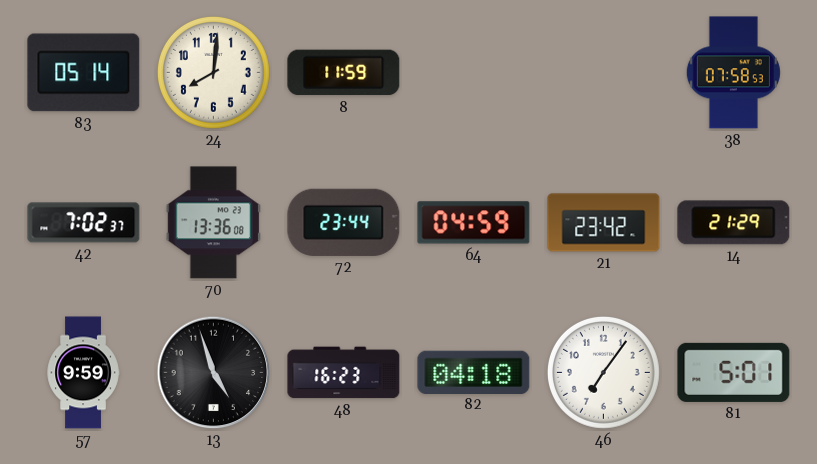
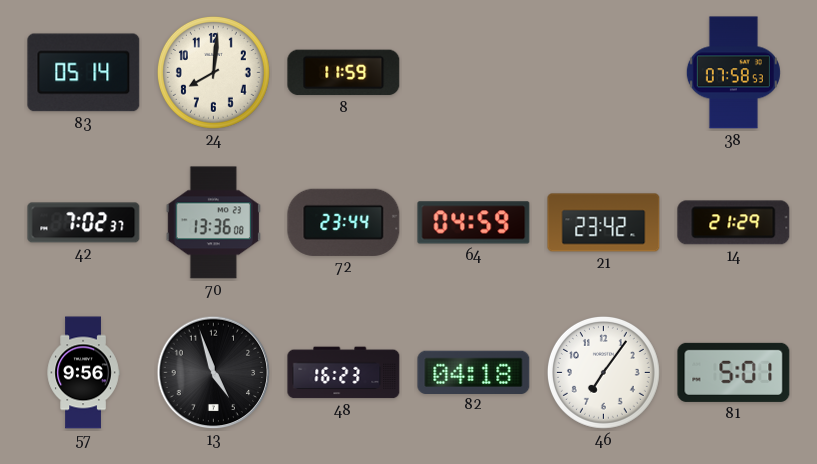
57: 9:59 -> 9:56
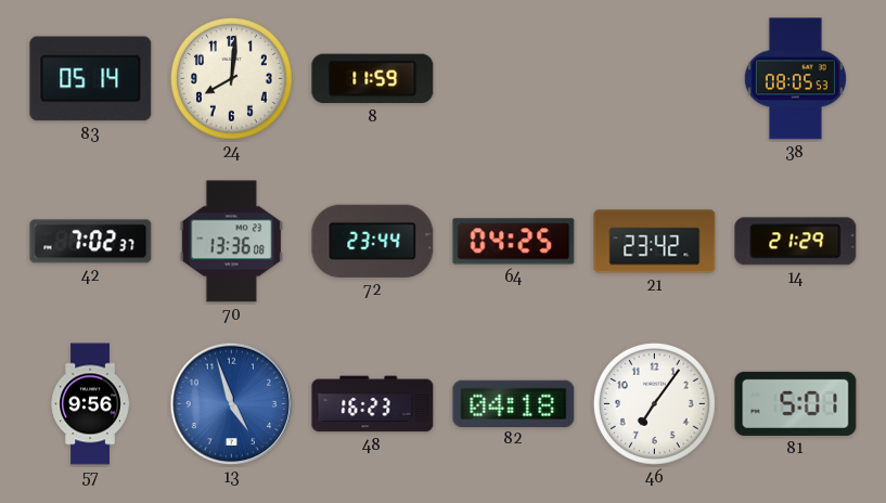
38: 07:58 -> 08:05
64: 04:59 -> 04:25
13 dial: black -> blue
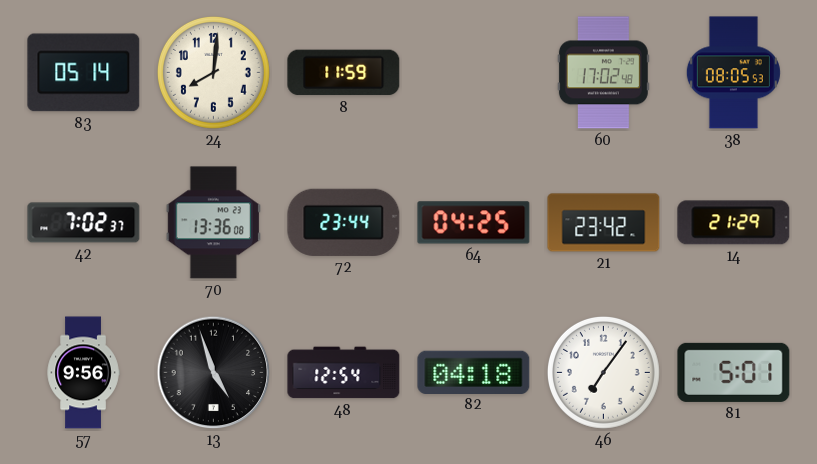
60: none -> 17:02
13 dial: blue -> black
48: 16:23 -> 12:54
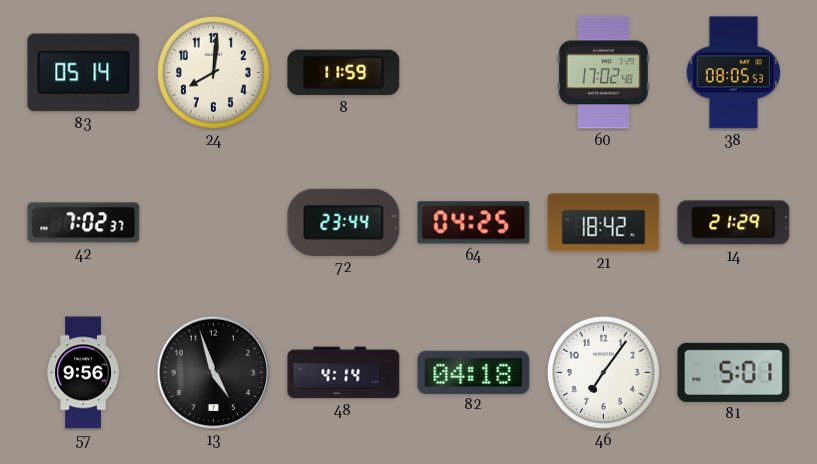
70: 13:36 -> none
21: 23:42 -> 18:42
48: 12:54 -> 4:14
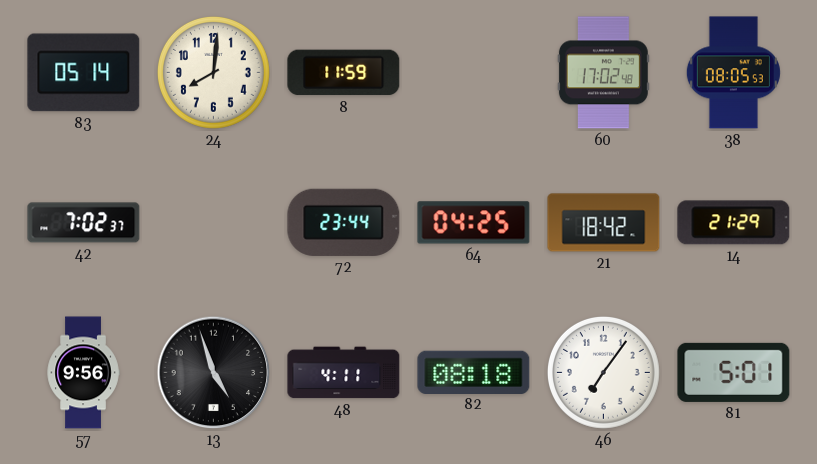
48: 4:14 -> 4:11
82: 04:18 -> 08:18
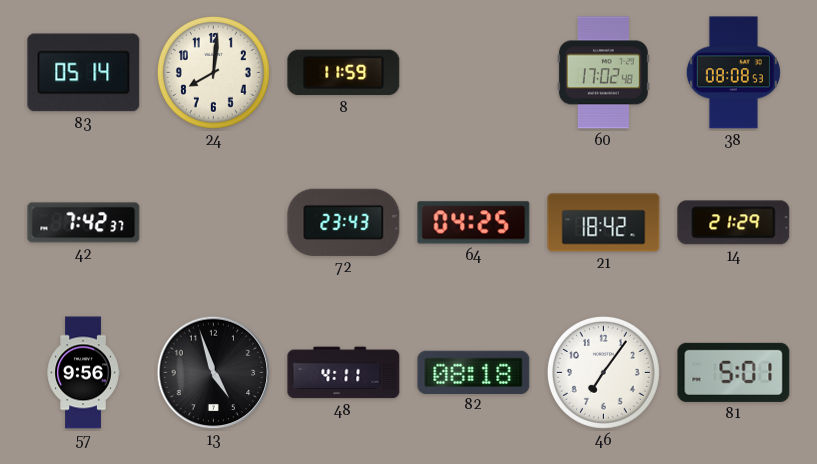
38: 08:05 -> 08:08
42: 7:02 -> 7:42
72: 23:44 -> 23:43
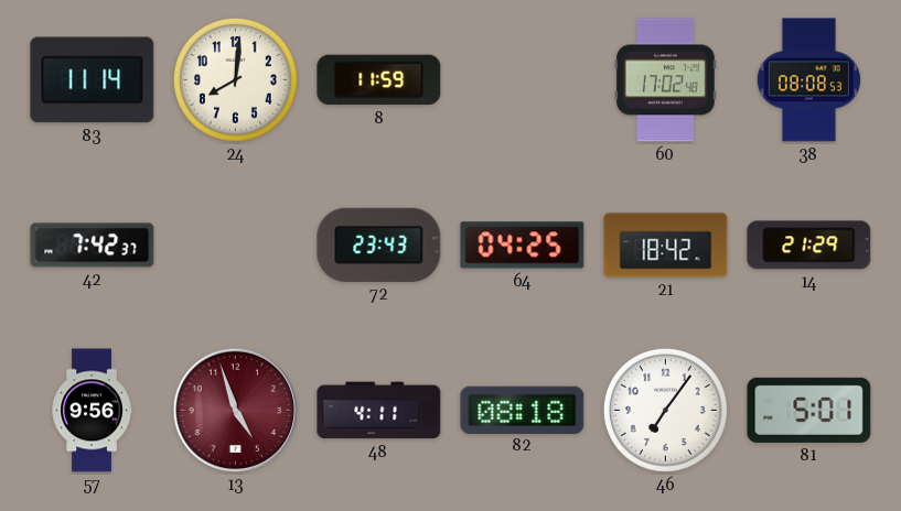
83: 05:14 -> 11:14
13 dial: black -> burgundy
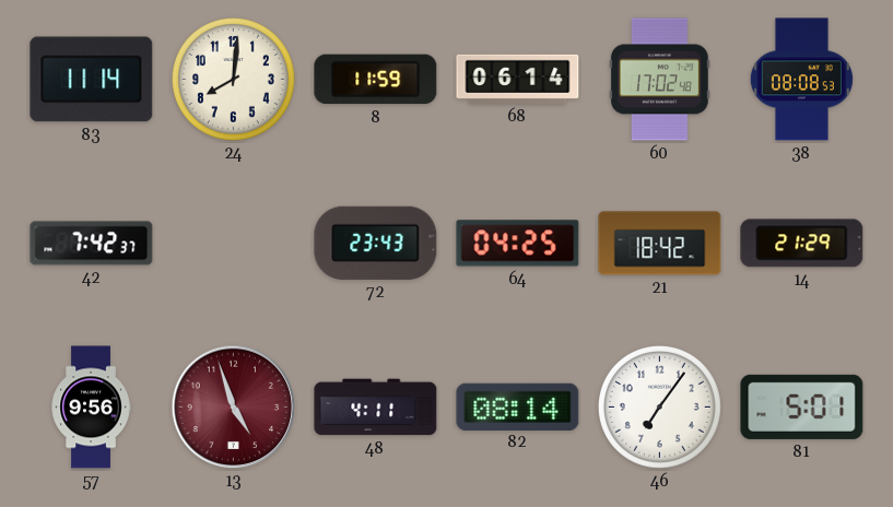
68: none -> 06:14
82: 08:18 -> 08:14
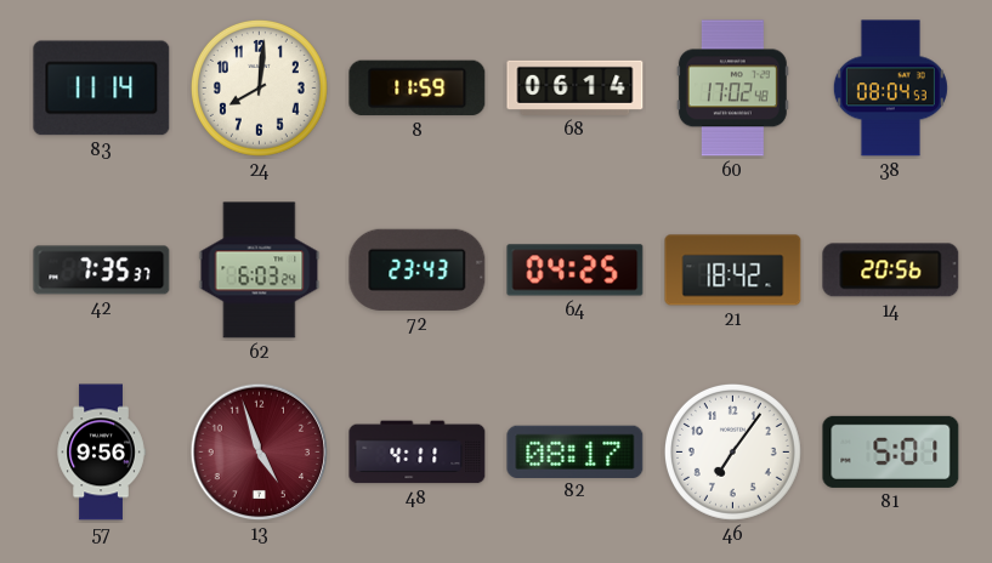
38: 08:08 -> 08:04
42: 7:42 -> 7:35
62: none -> 6:03
14: 21:29 -> 20:56
82: 08:14 -> 08:17
